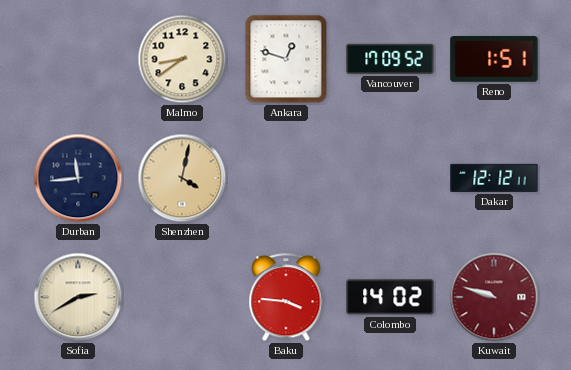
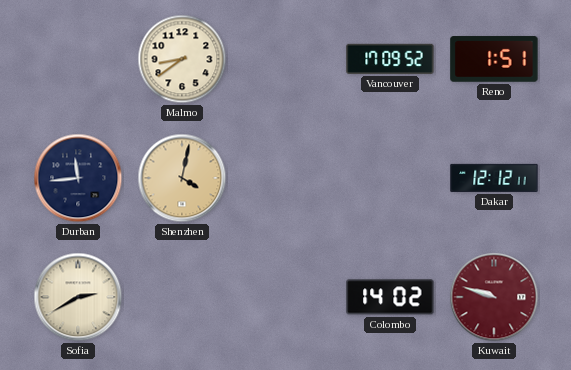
Ankara: 12:48 -> none
Baku: 3:46 -> none
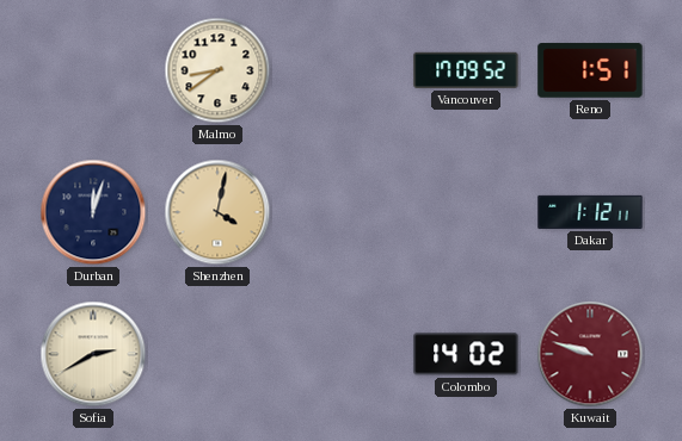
Durban: 11:44 -> 12:03
Dakar: 12:12 -> 1:12
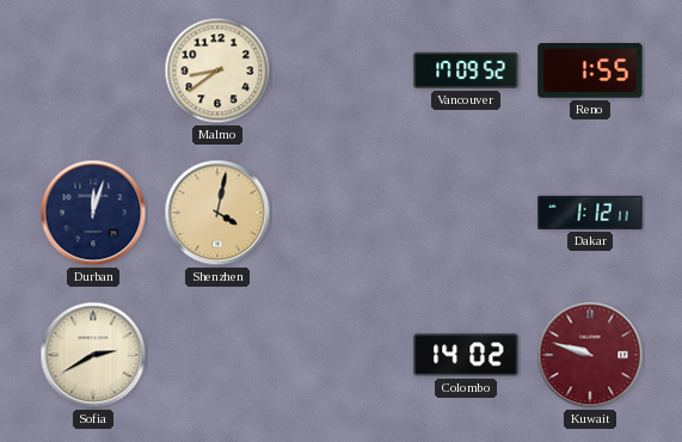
Reno: 1:51 -> 1:55
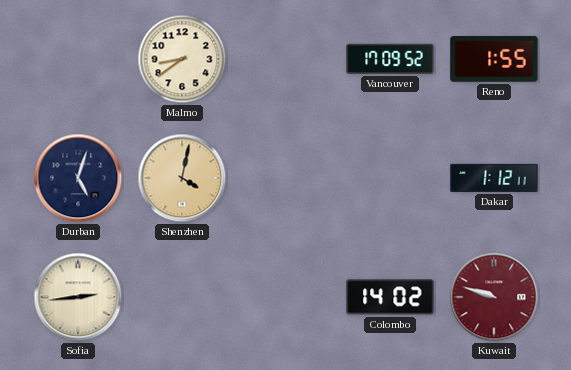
Durban: 12:03 -> 5:03
Sofia: 2:40 -> 2:44
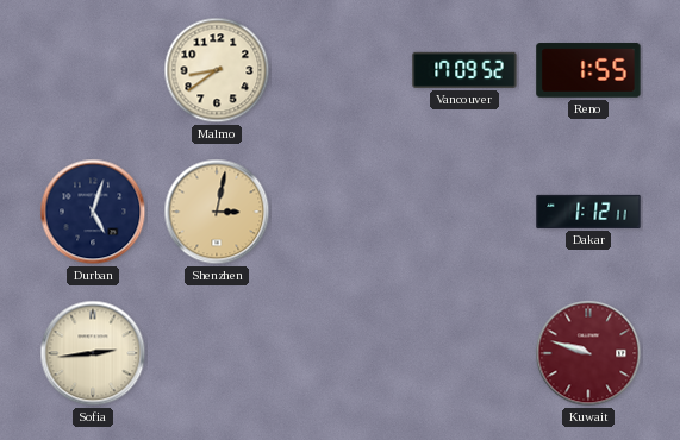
Shenzhen: 4:02 -> 3:02
Colombo: 14:02 -> none
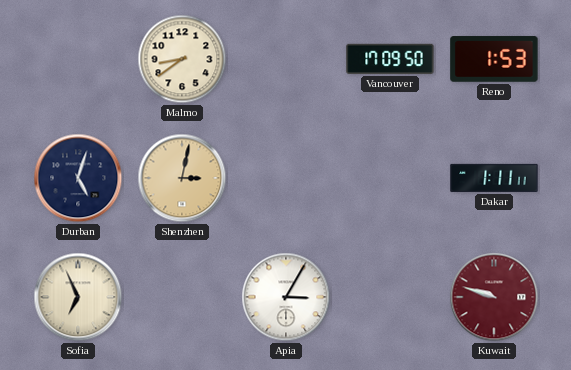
Vancouver: 17:09:52 -> 17:09:50
Reno: 1:55 -> 1:53
Dakar: 1:12 -> 1:11
Sofia: 2:44 -> 6:56
Apia: none -> 3:05
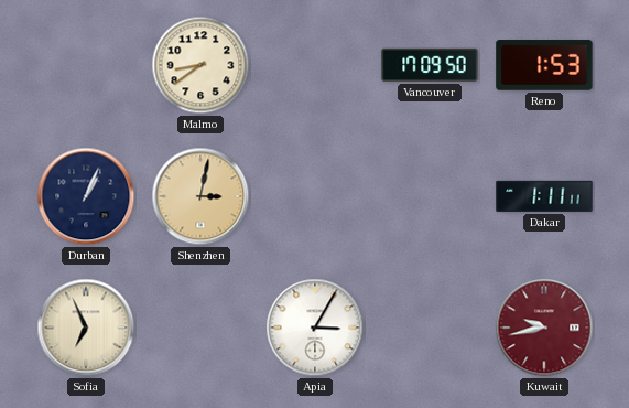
Durban: 5:03 -> 1:04
Kuwait: 9:48 -> 9:43
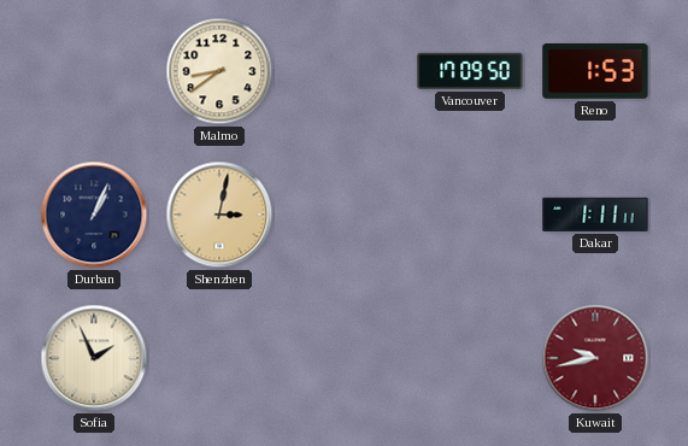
Sofia: 6:56 -> 1:56
Apia: 3:05 -> none
